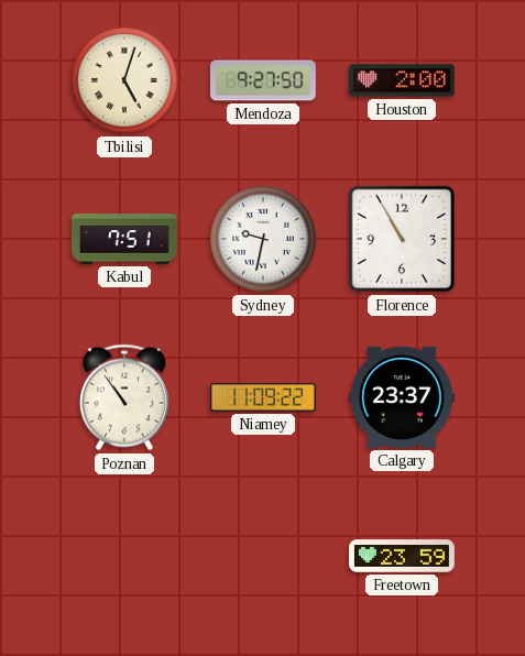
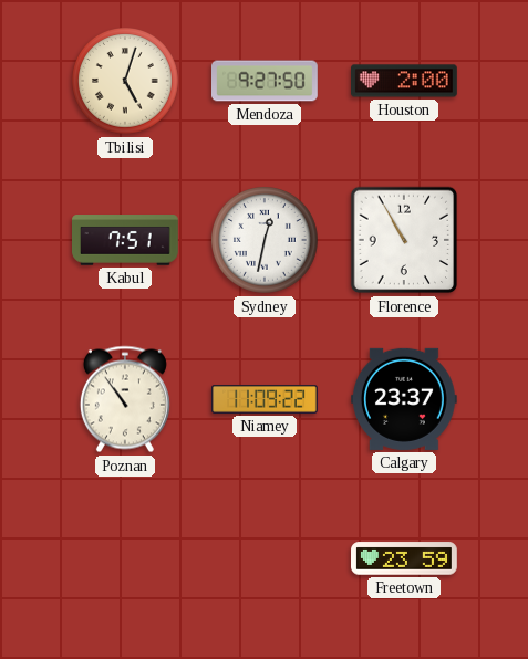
Sydney: 9:32 -> 12:32
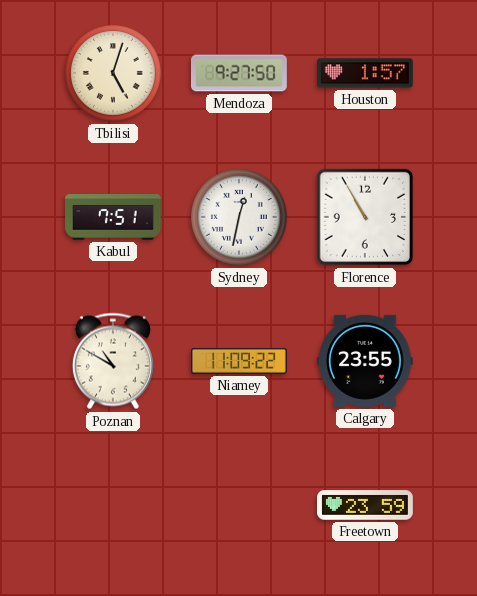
Houston: 2:00 -> 1:57
Poznan: 10:54 -> 10:50
Calgary: 23:37 -> 23:55
